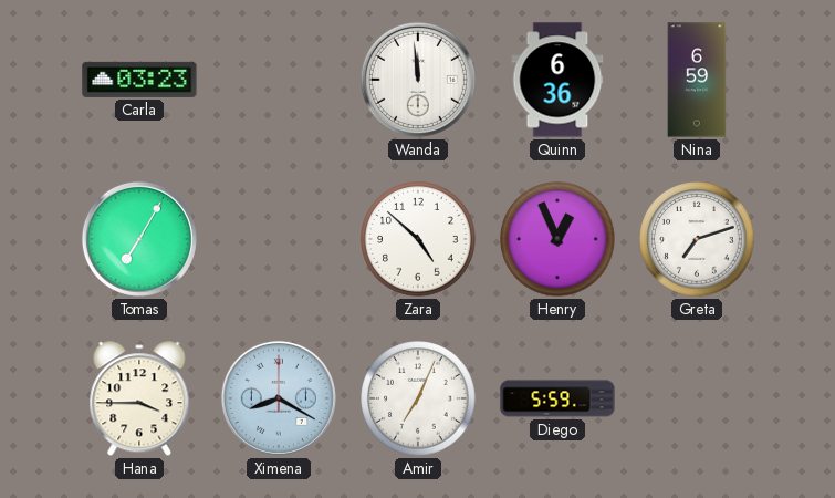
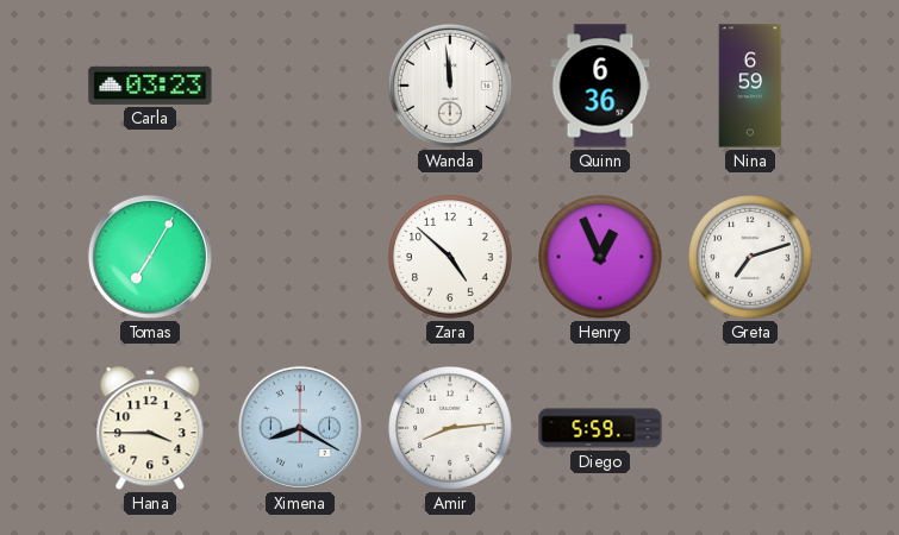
Amir: 7:04 -> 8:14
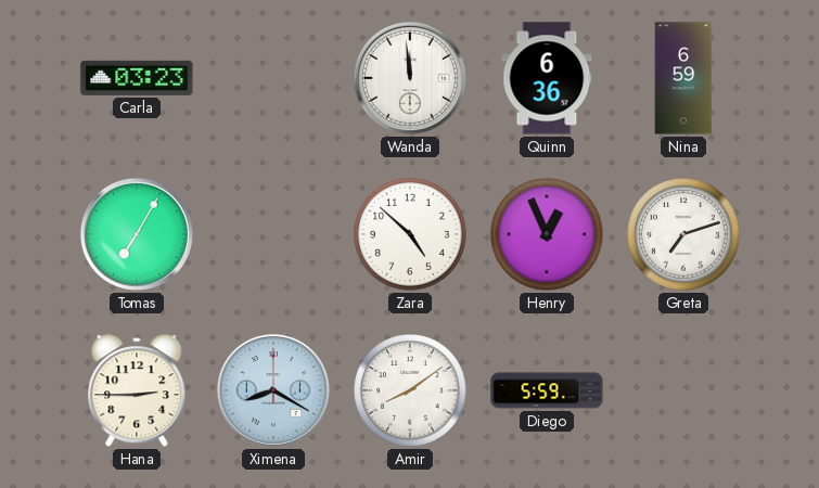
Hana: 3:45 -> 2:45
Amir: 8:14 -> 8:09
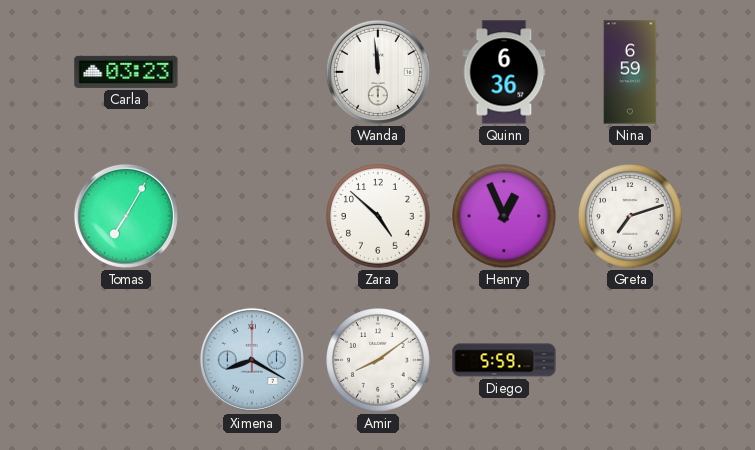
Hana: 2:45 -> none
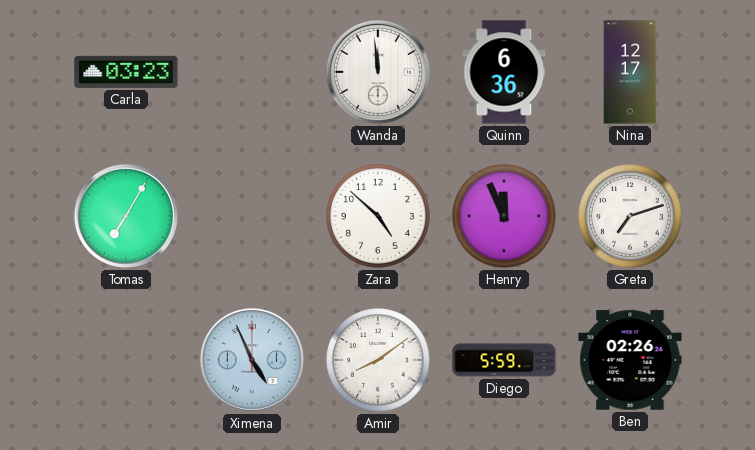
Nina: 6:59 -> 12:17
Henry: 12:56 -> 11:56
Ximena: 8:20 -> 4:56
Ben: none -> 02:26
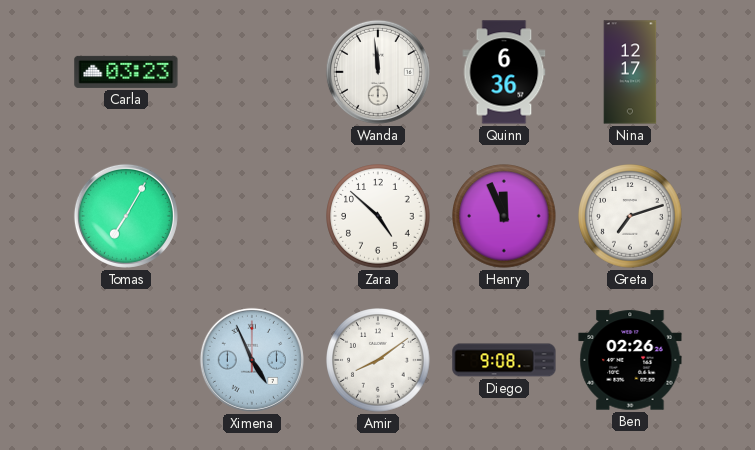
Diego: 5:59 -> 9:08
